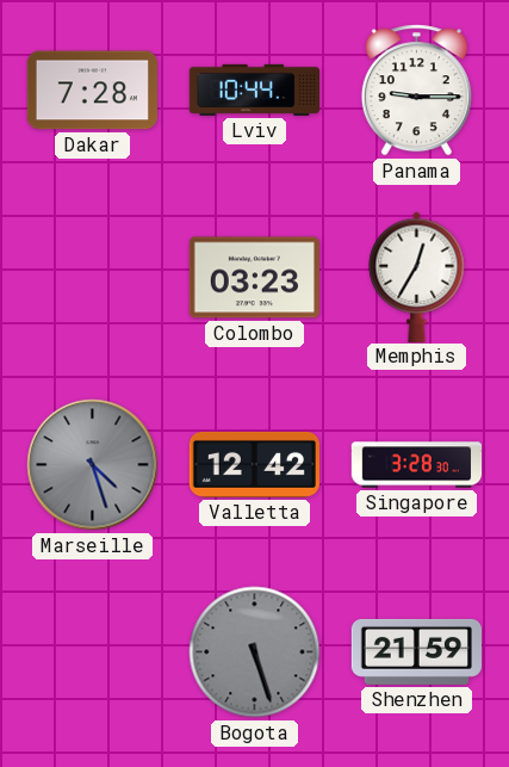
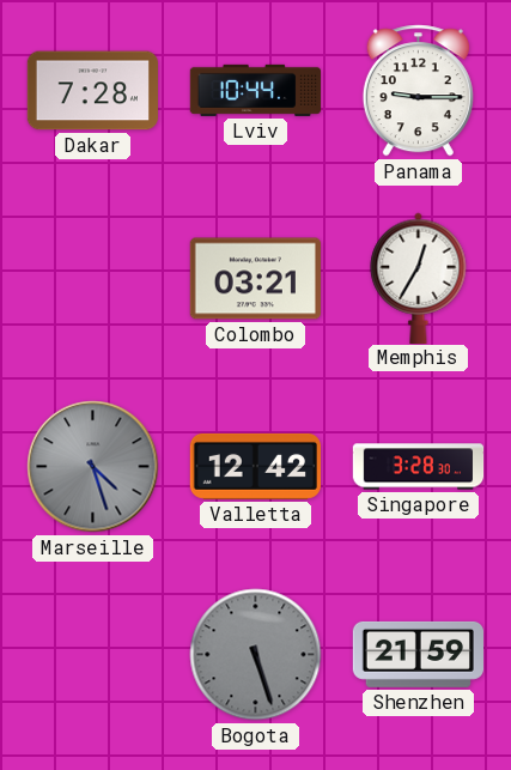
Colombo: 03:23 -> 03:21
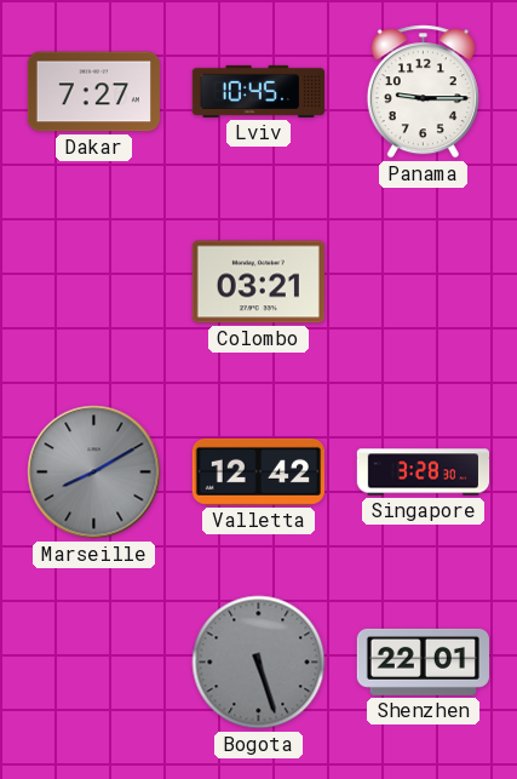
Dakar: 7:28 -> 7:27
Lviv: 10:44 -> 10:45
Memphis: 12:35 -> none
Marseille: 4:27 -> 8:10
Shenzhen: 21:59 -> 22:01
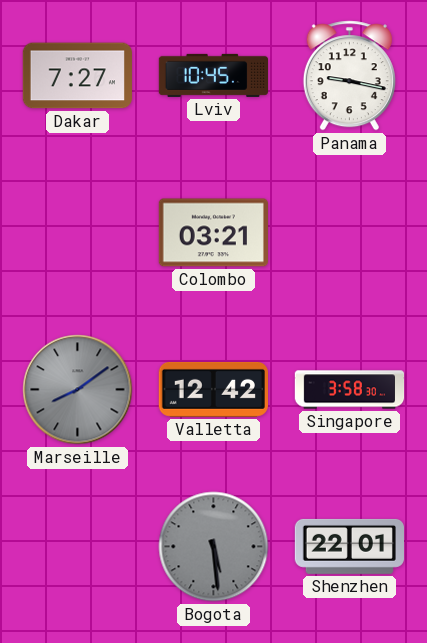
Panama: 9:15 -> 9:17
Marseille: 8:10 -> 8:09
Singapore: 3:28 -> 3:58
Bogota: 5:27 -> 5:29
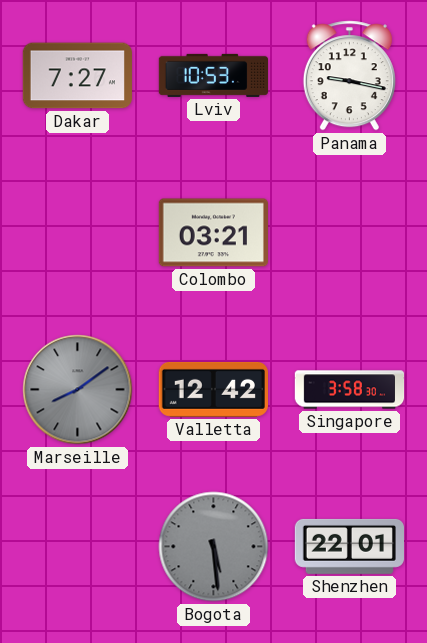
Lviv: 10:45 -> 10:53
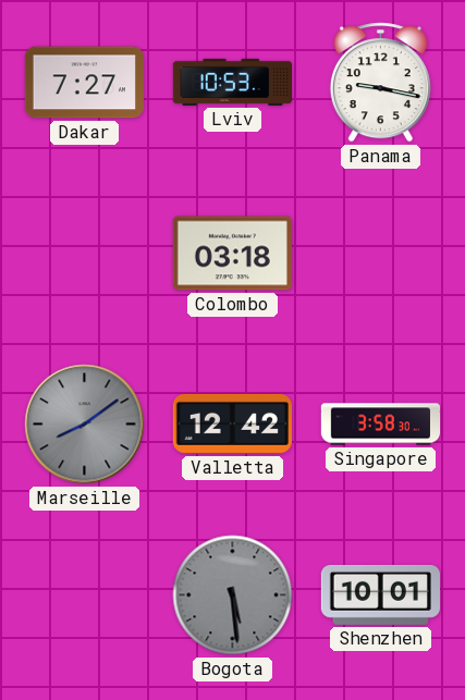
Colombo: 03:21 -> 03:18
Shenzhen: 22:01 -> 10:01
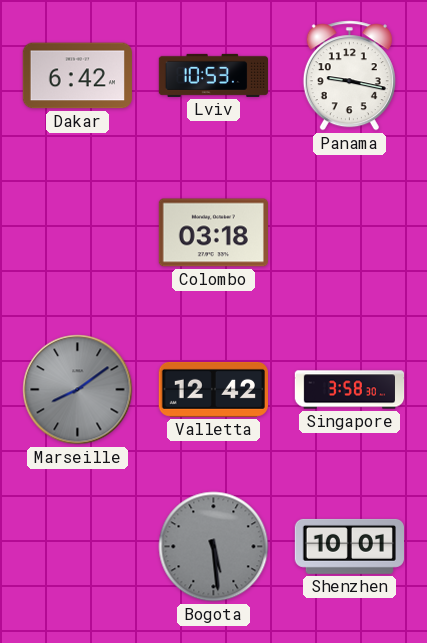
Dakar: 7:27 -> 6:42
